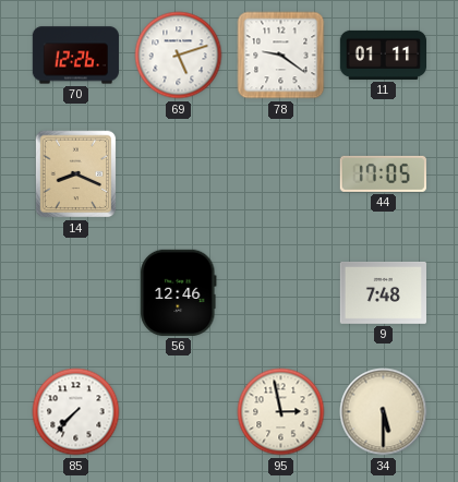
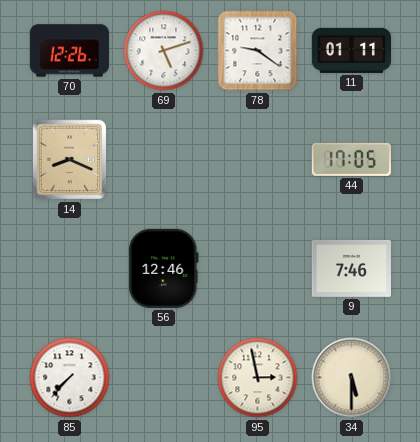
9: 7:48 -> 7:46
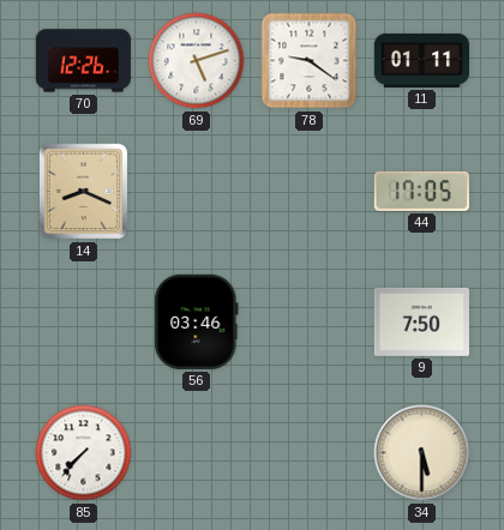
56: 12:46 -> 03:46
9: 7:46 -> 7:50
95: 2:58 -> none
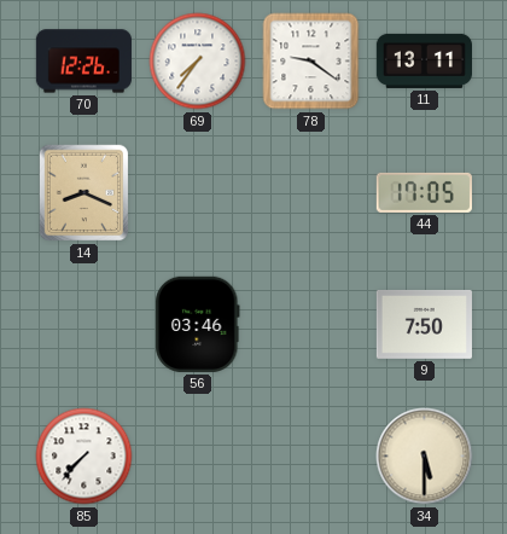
69: 5:12 -> 7:36
11: 01:11 -> 13:11
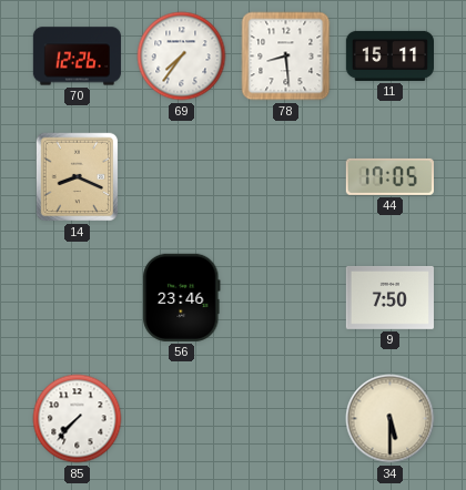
78: 9:21 -> 8:29
11: 13:11 -> 15:11
56: 03:46 -> 23:46
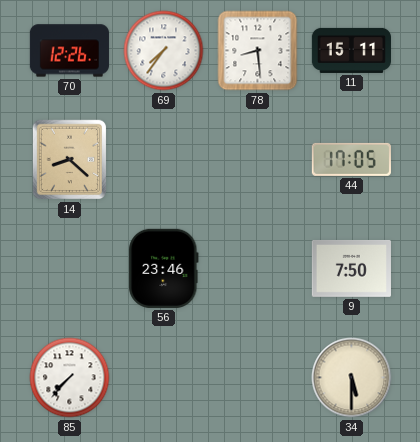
14: 8:19 -> 8:22
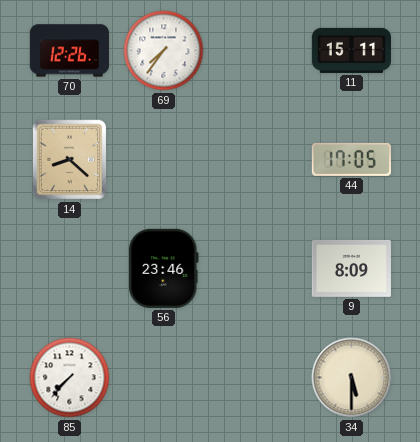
78: 8:29 -> none
9: 7:50 -> 8:09
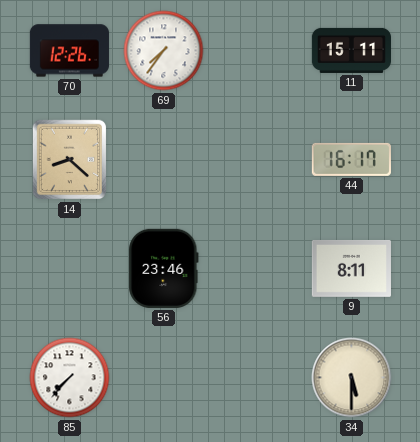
44: 17:05 -> 16:17
9: 8:09 -> 8:11
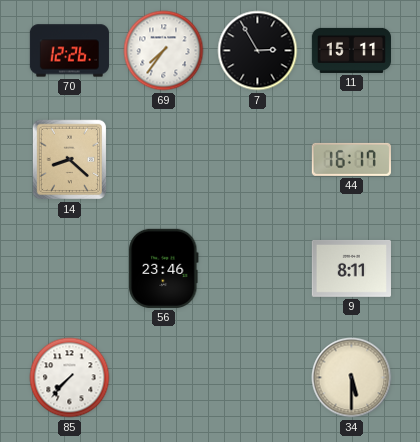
7: none -> 2:55
